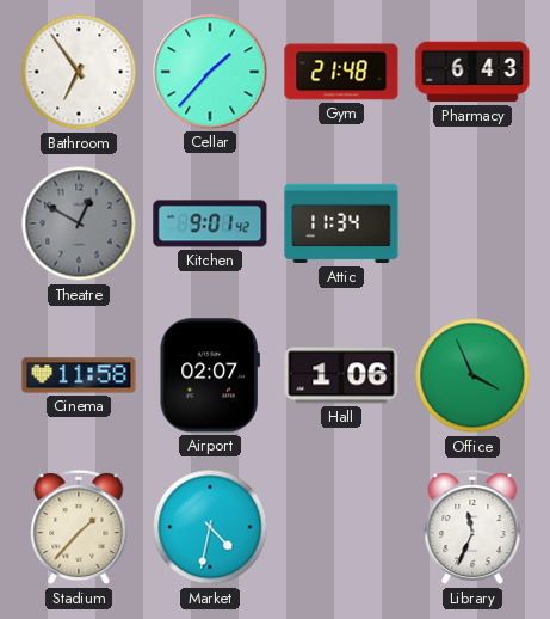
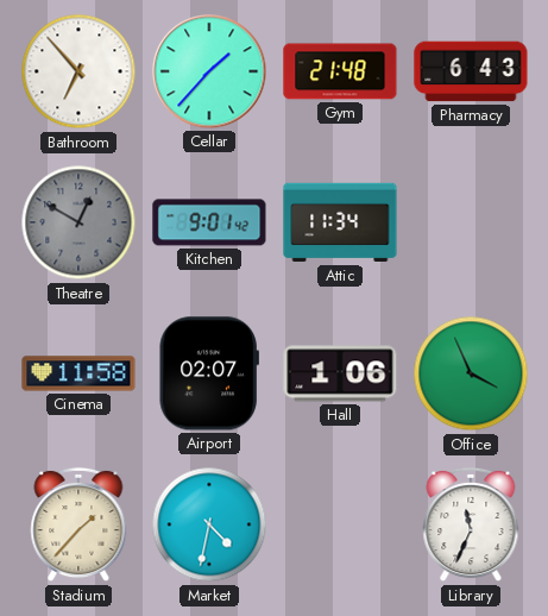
Bathroom: 6:54 -> 6:53
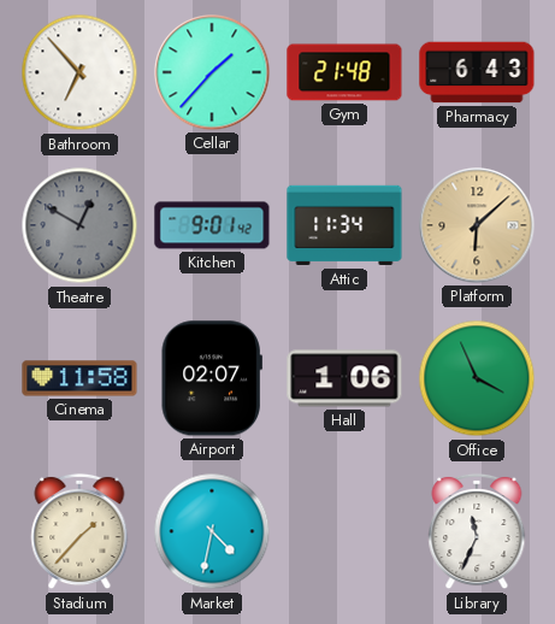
Platform: none -> 6:08
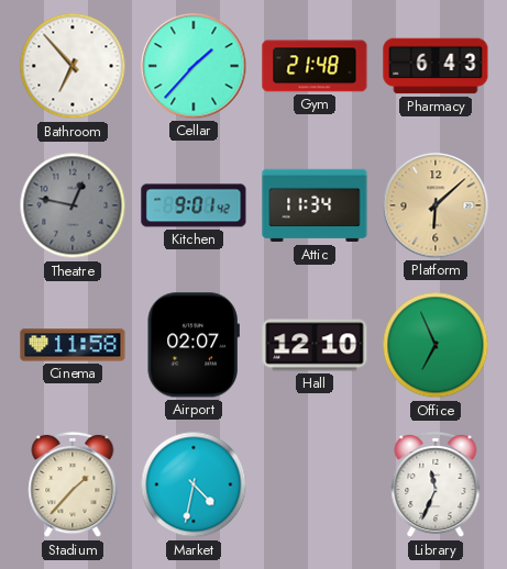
Theatre: 12:50 -> 12:47
Hall: 1:06 -> 12:10
Office: 3:56 -> 6:56
